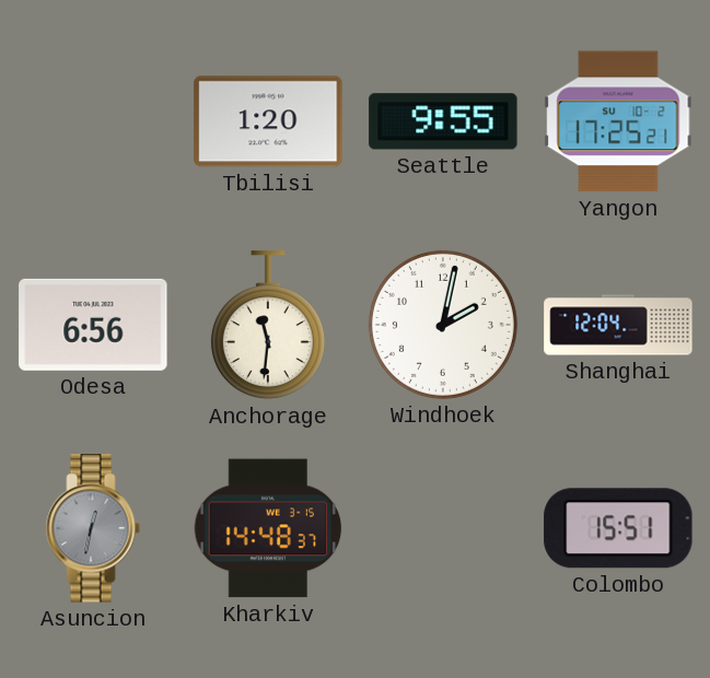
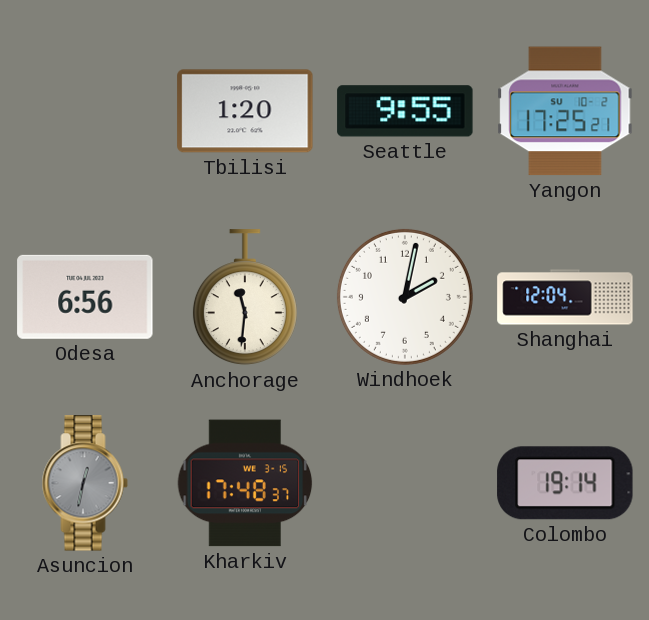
Kharkiv: 14:48 -> 17:48
Colombo: 15:51 -> 19:14
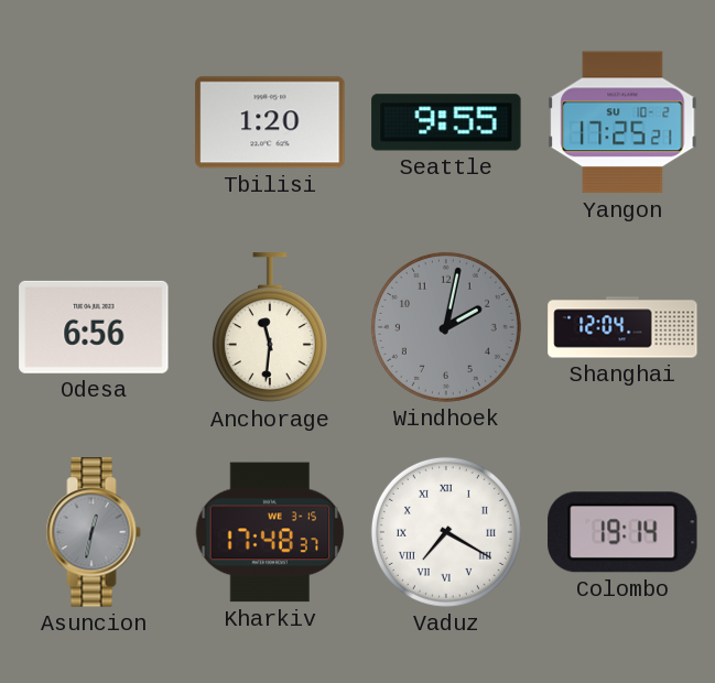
Windhoek dial: white -> grey
Vaduz: none -> 7:20
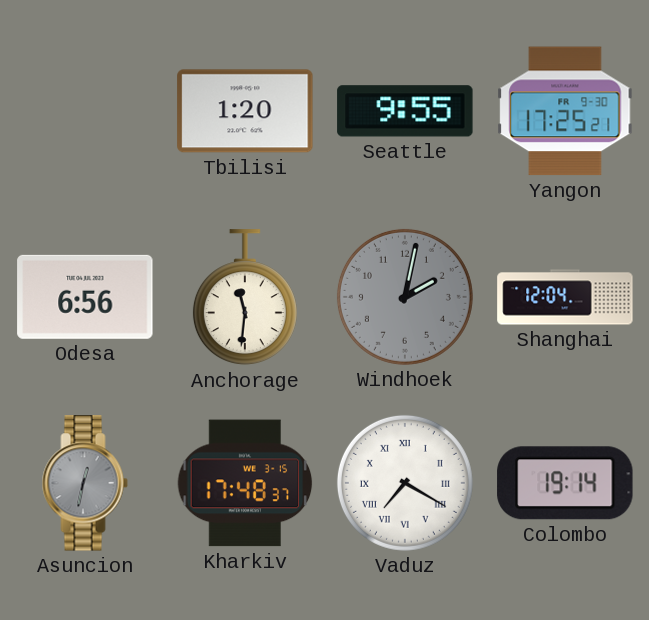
Yangon date: SU 10-2 -> FR 9-30
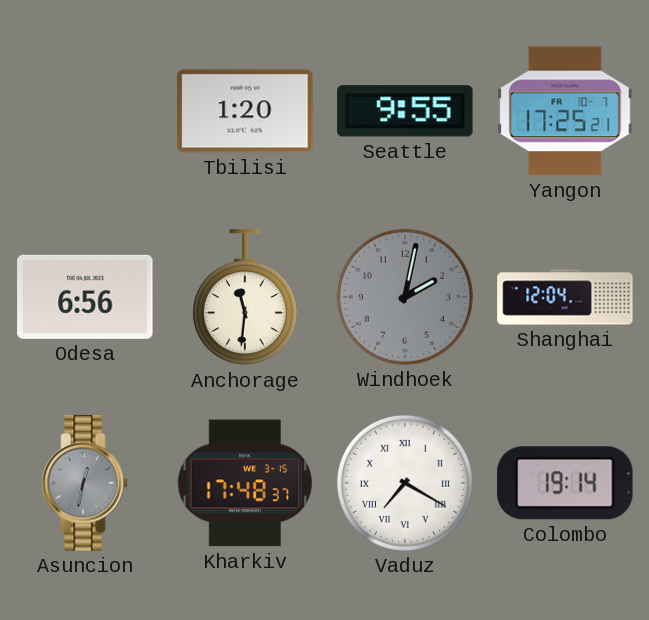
Yangon date: FR 9-30 -> FR 10-7
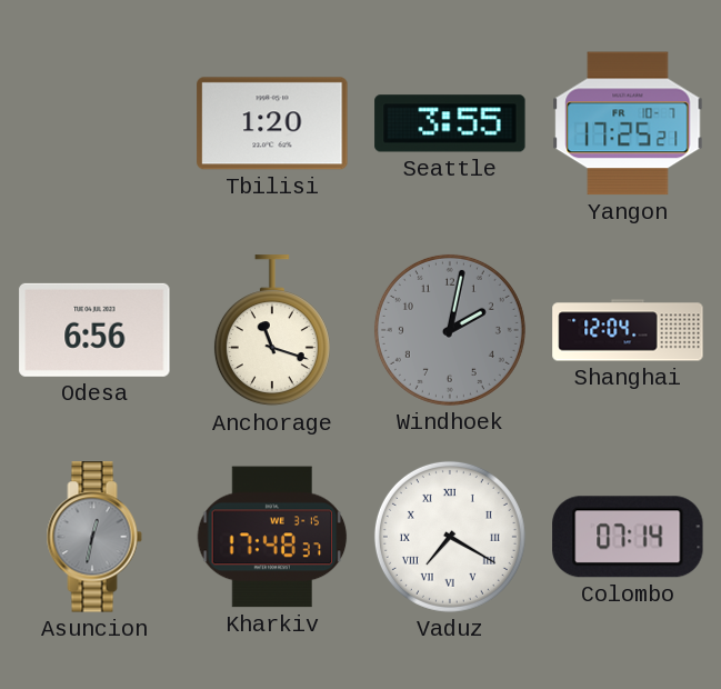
Seattle: 9:55 -> 3:55
Anchorage: 11:31 -> 11:18
Colombo: 19:14 -> 07:14
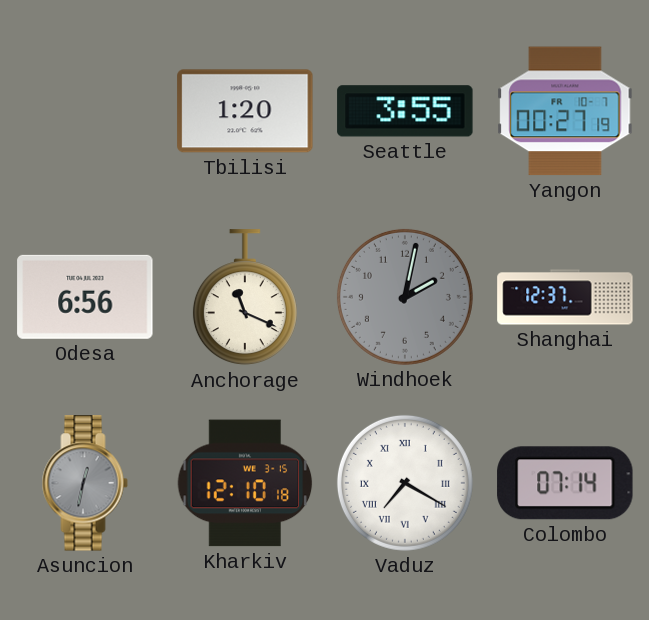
Yangon: 17:25 -> 00:27
Anchorage: 11:18 -> 11:19
Shanghai: 12:04 -> 12:37
Kharkiv: 17:48 -> 12:10
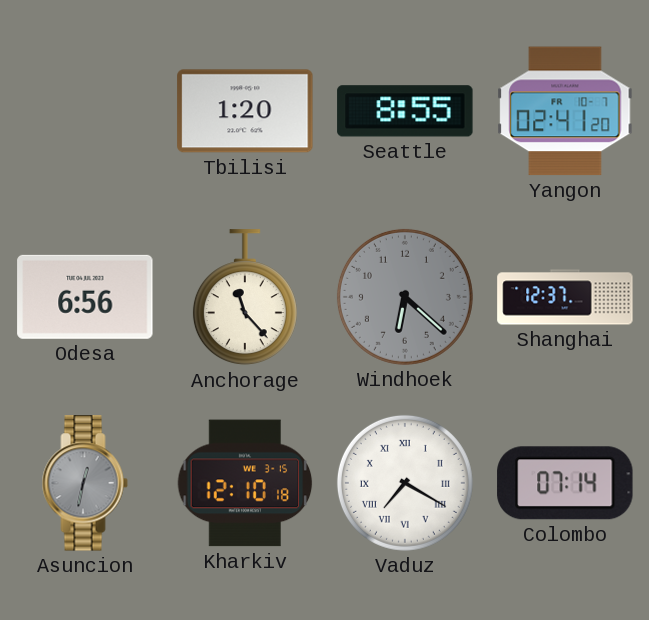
Seattle: 3:55 -> 8:55
Yangon: 00:27 -> 02:41
Anchorage: 11:19 -> 11:23
Windhoek: 2:02 -> 6:22
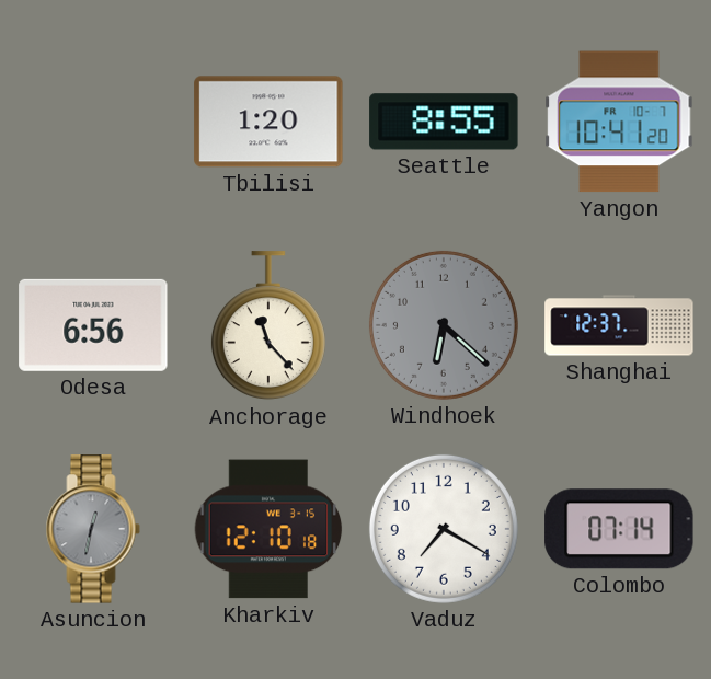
Yangon: 02:41 -> 10:41
Vaduz numerals: Roman -> Arabic
